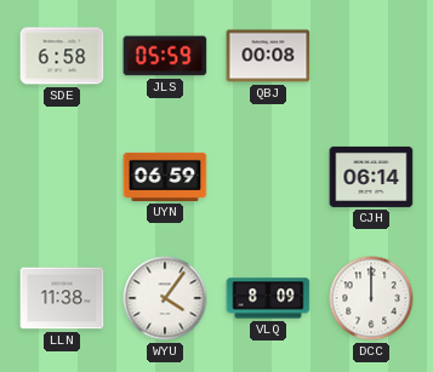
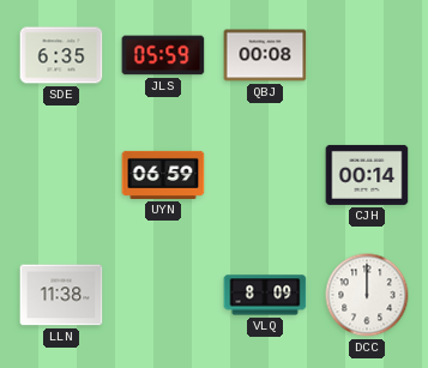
SDE: 6:58 -> 6:35
CJH: 06:14 -> 00:14
WYU: 4:06 -> none
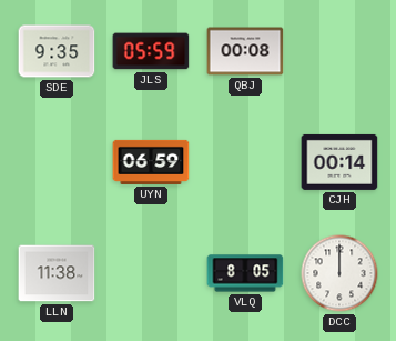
SDE: 6:35 -> 9:35
VLQ: 8:09 -> 8:05
